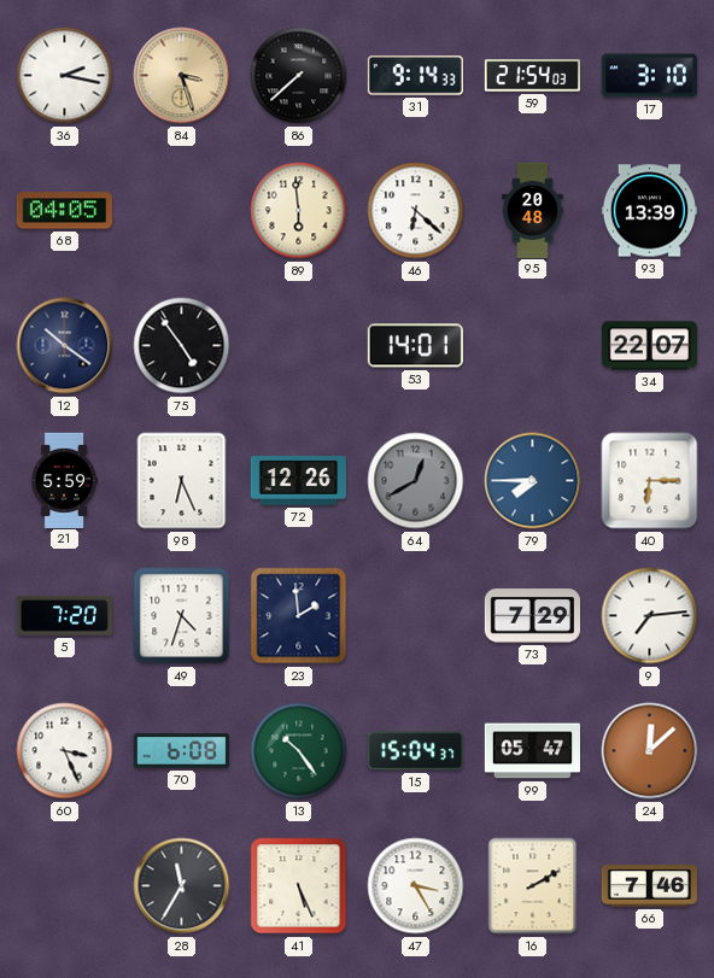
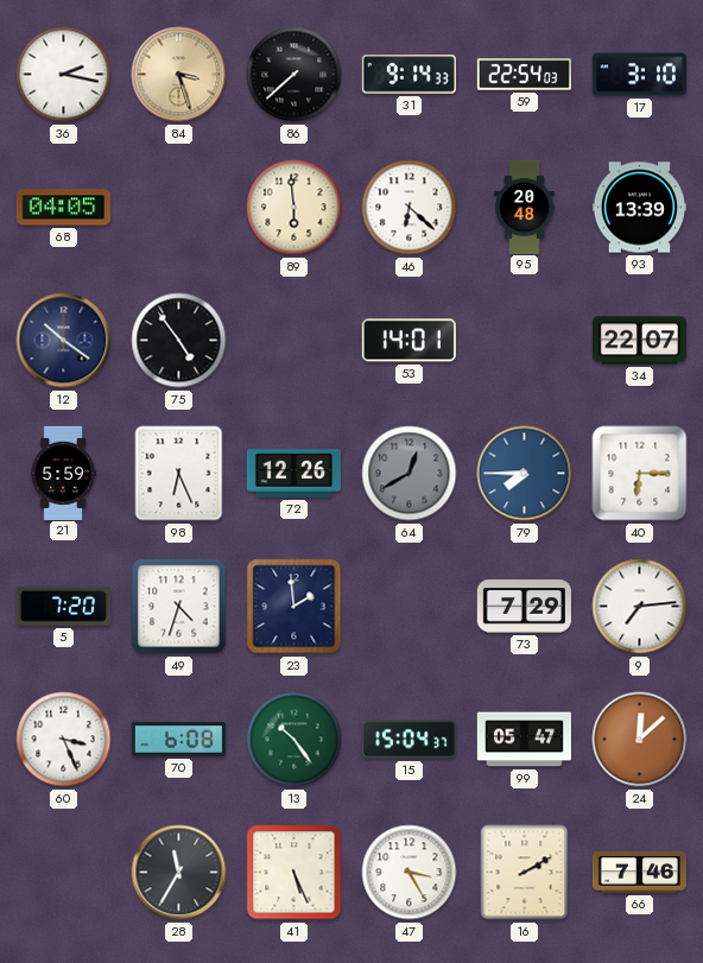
59: 21:54 -> 22:54
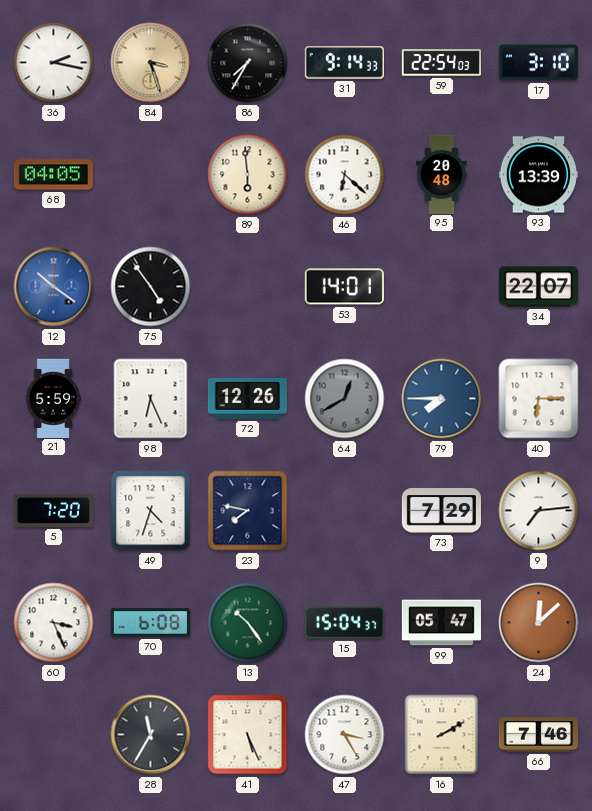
86: 7:38 -> 7:35
12 dial: navy -> blue
23: 1:59 -> 7:47
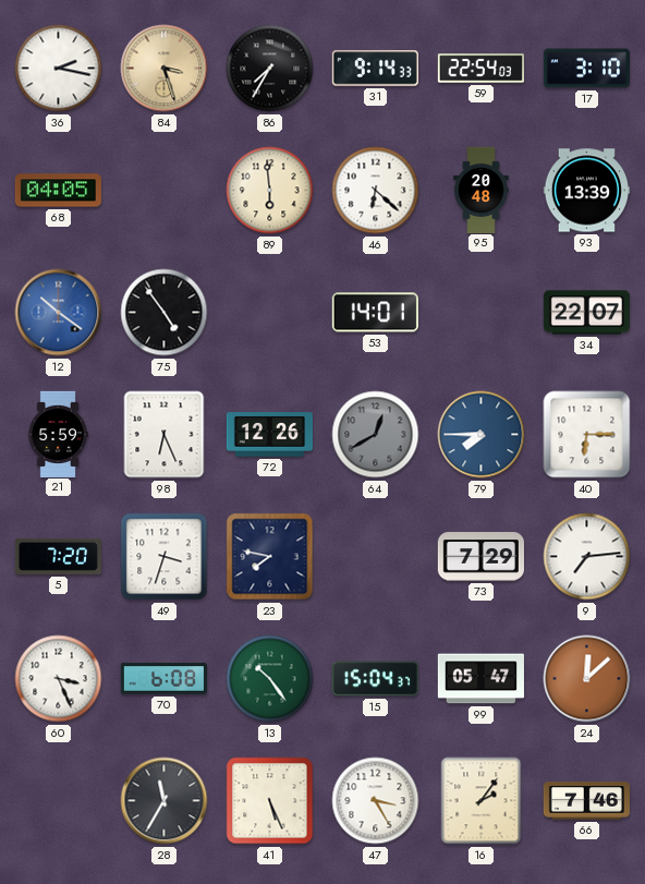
49: 4:33 -> 3:33
16: 2:10 -> 2:06
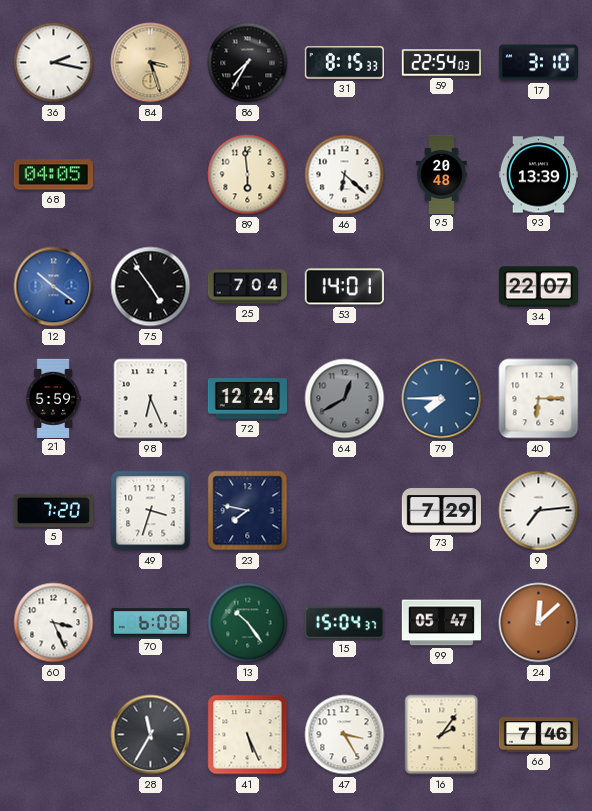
31: 9:14 -> 8:15
25: none -> 7:04
72: 12:26 -> 12:24
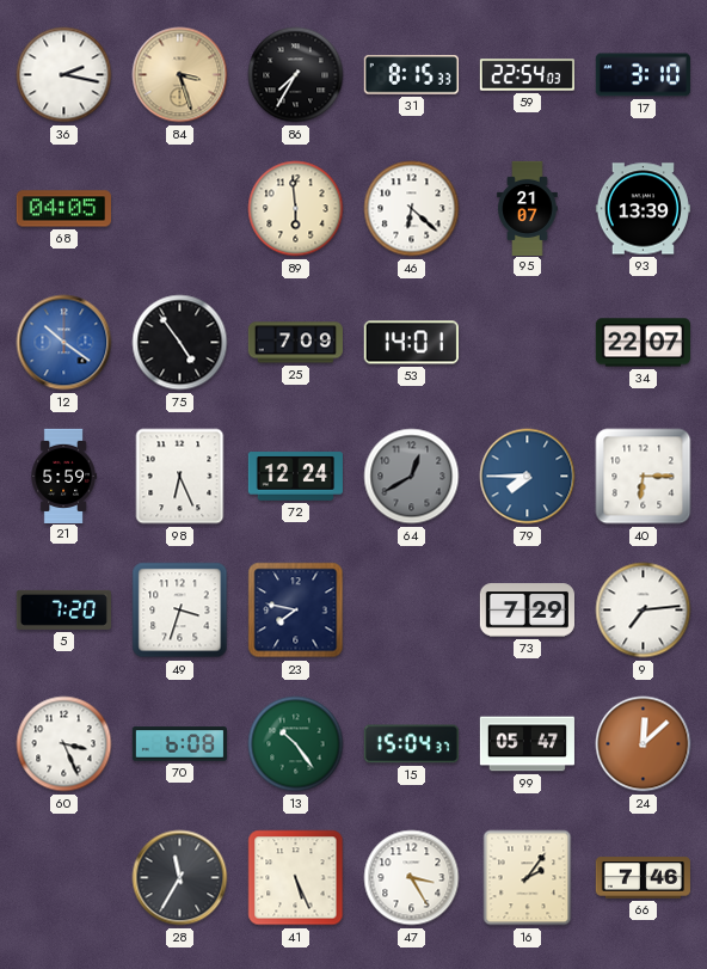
95: 20:48 -> 21:07
25: 7:04 -> 7:09
